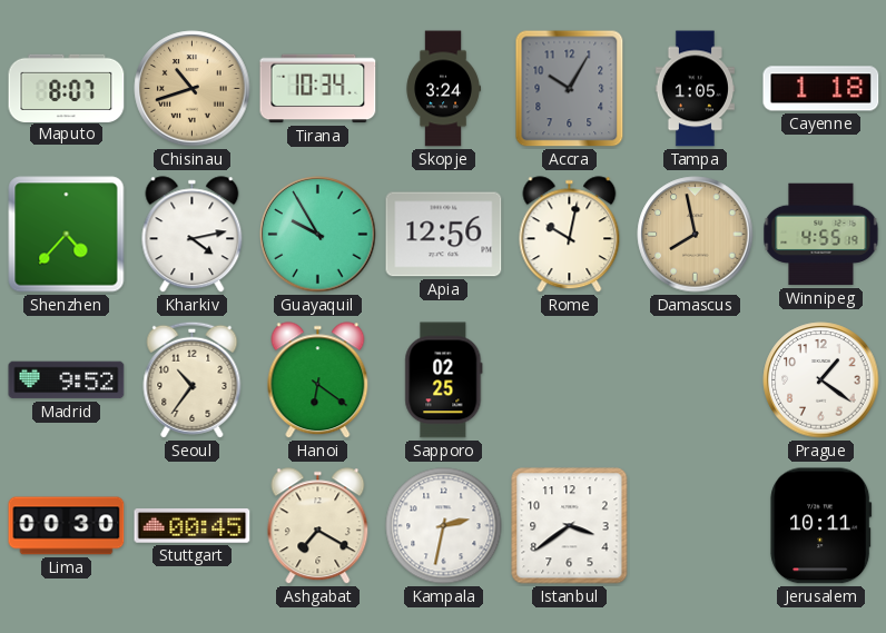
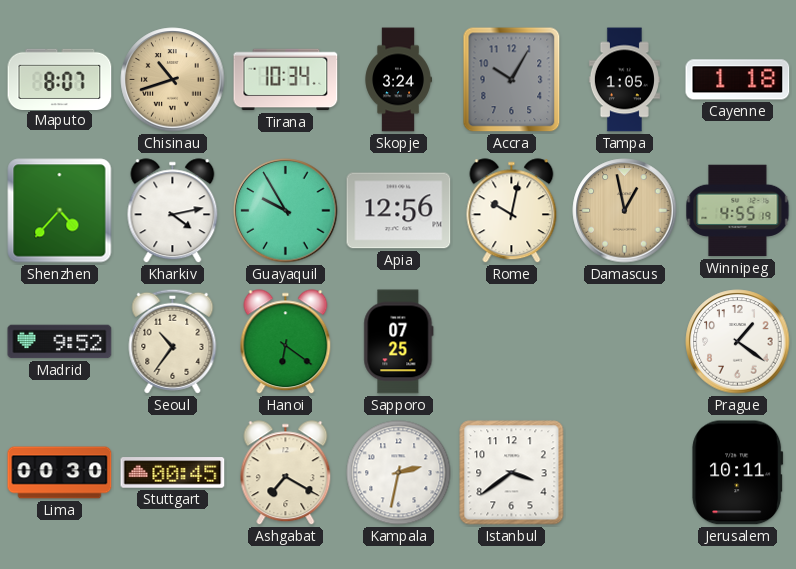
Damascus: 7:58 -> 12:58
Sapporo: 02:25 -> 07:25
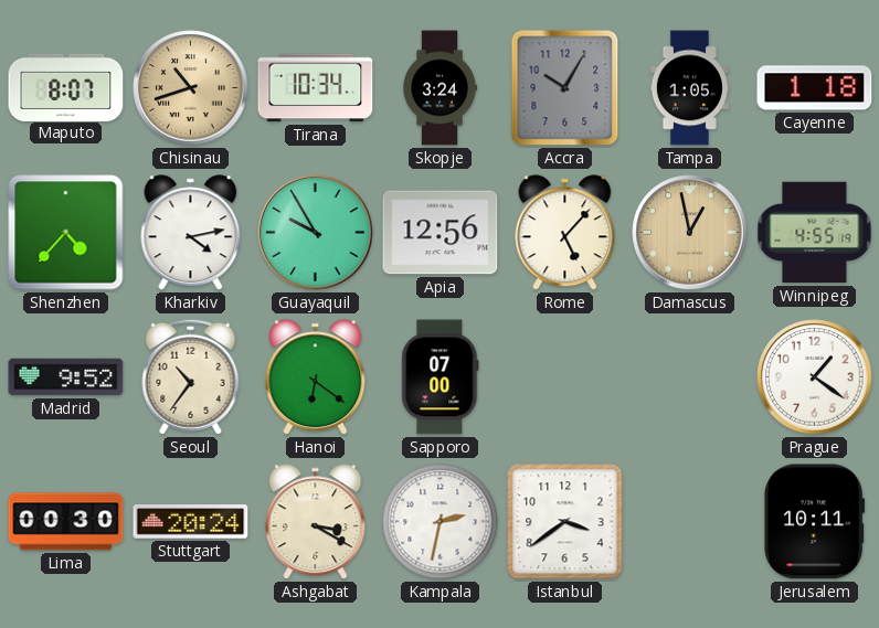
Rome: 10:02 -> 5:07
Sapporo: 07:25 -> 07:00
Stuttgart: 00:45 -> 20:24
Ashgabat: 7:20 -> 3:20
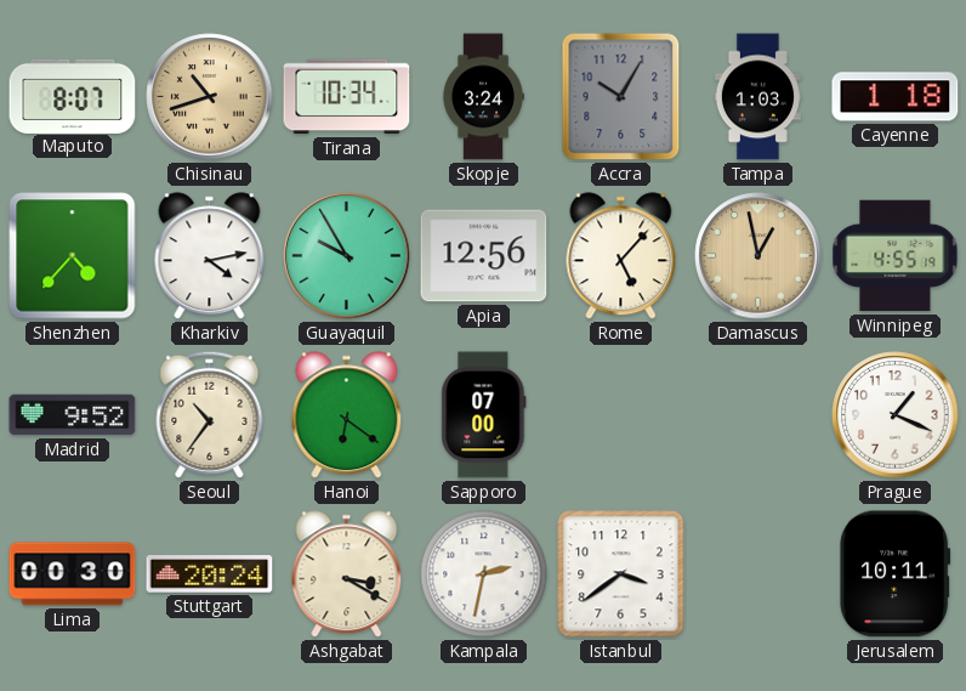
Tampa: 1:05 -> 1:03
Prague: 1:21 -> 1:19
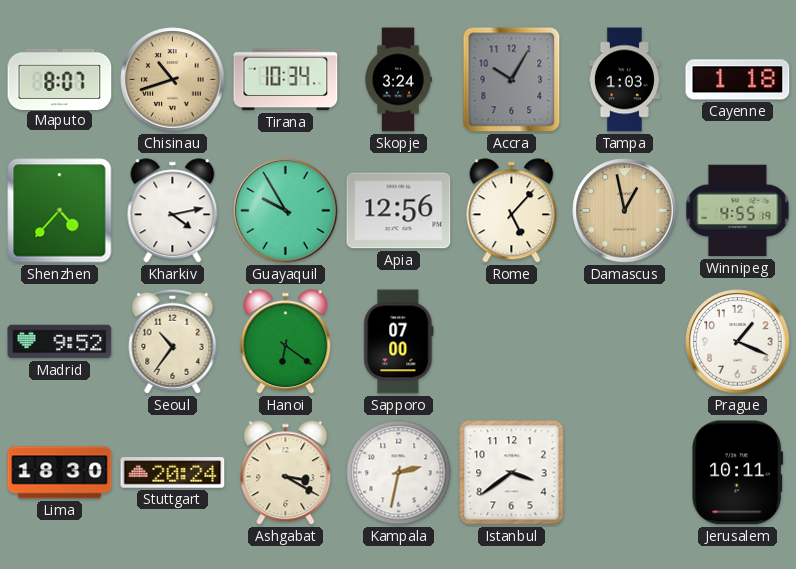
Lima: 00:30 -> 18:30
